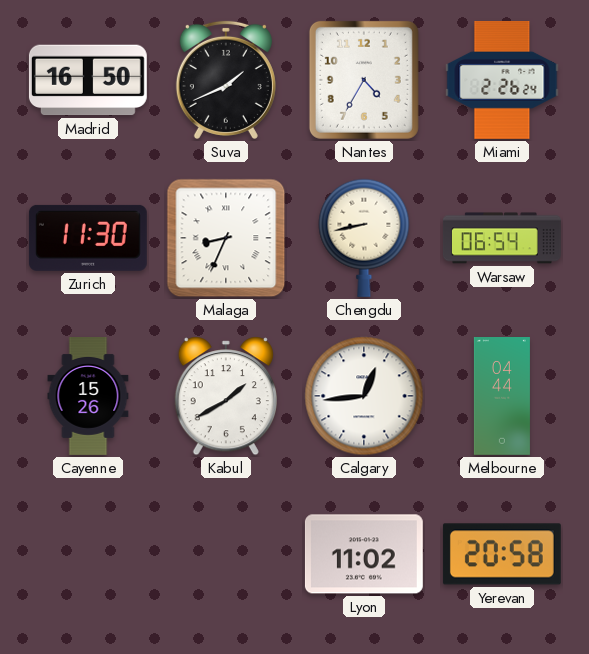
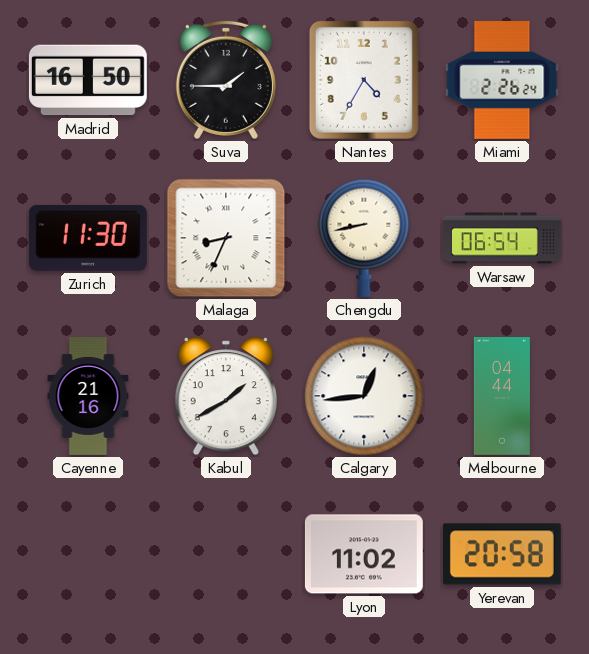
Suva: 1:41 -> 1:45
Cayenne: 15:26 -> 21:16
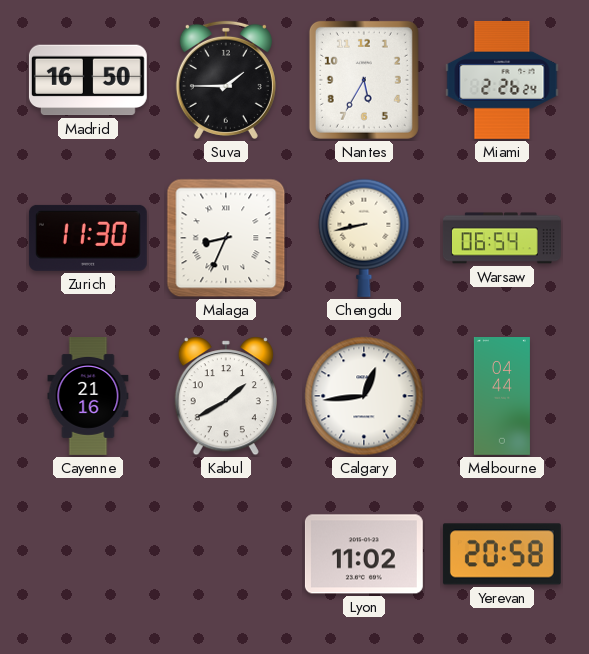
Nantes: 4:35 -> 5:35
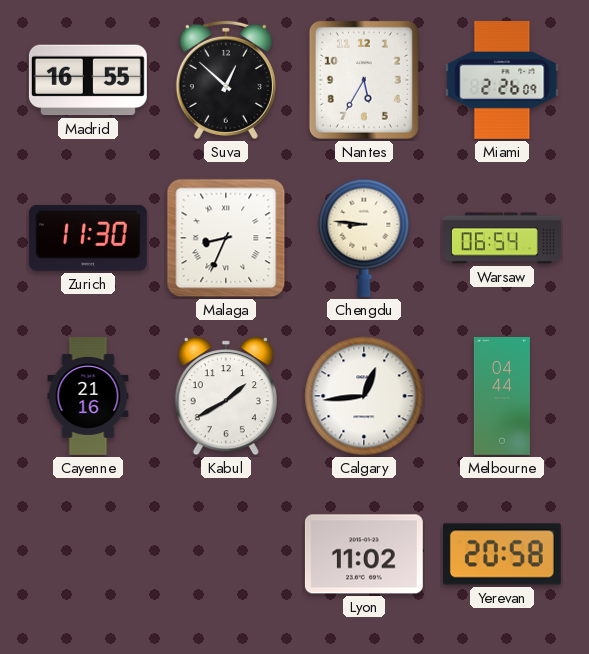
Madrid: 16:50 -> 16:55
Suva: 1:45 -> 12:52
Miami: 2:26:24 -> 2:26:09
Chengdu: 8:43 -> 8:46
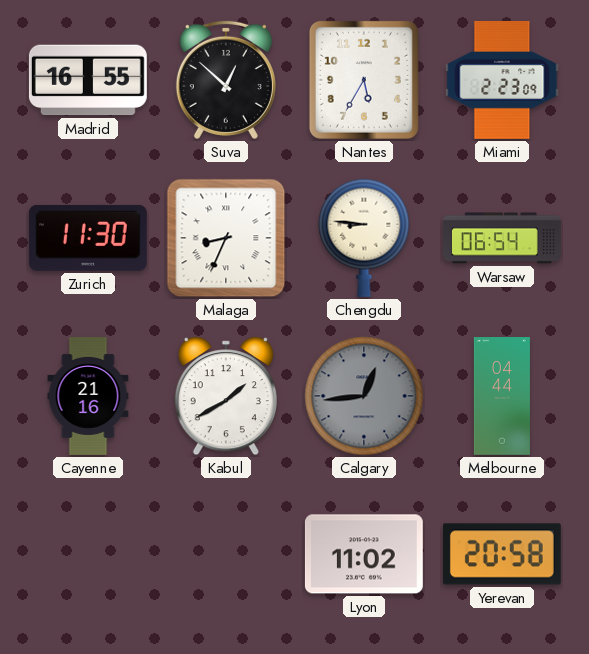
Miami: 2:26 -> 2:23
Calgary dial: white -> grey
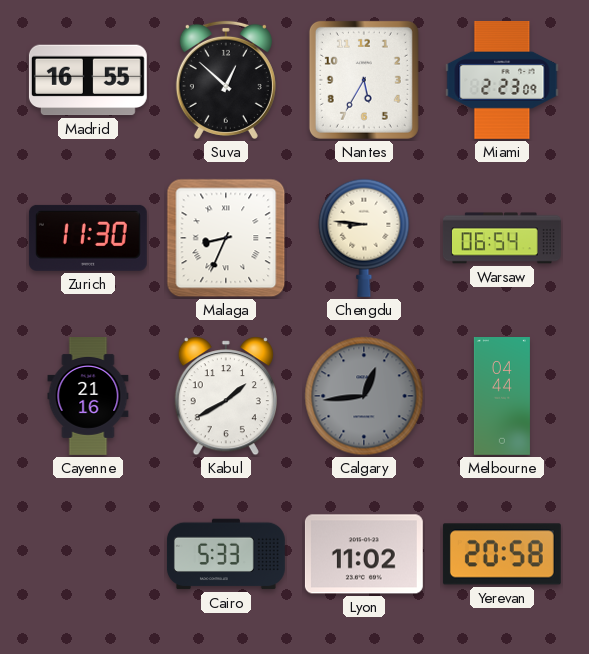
Cairo: none -> 5:33
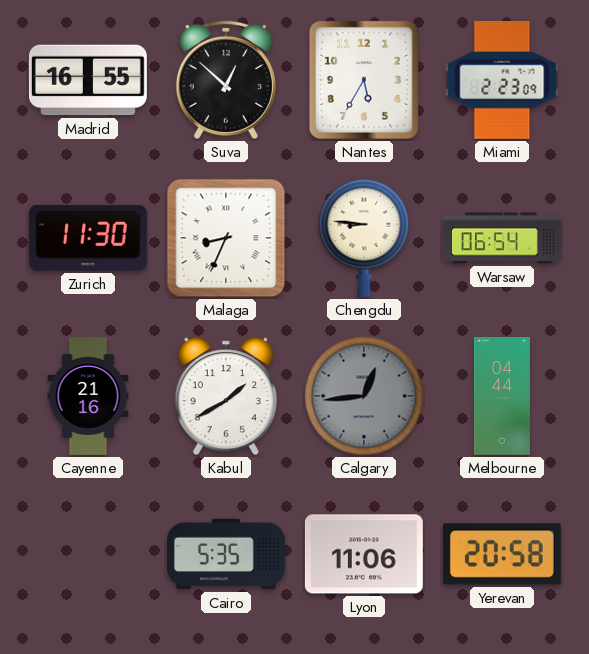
Cairo: 5:33 -> 5:35
Lyon: 11:02 -> 11:06
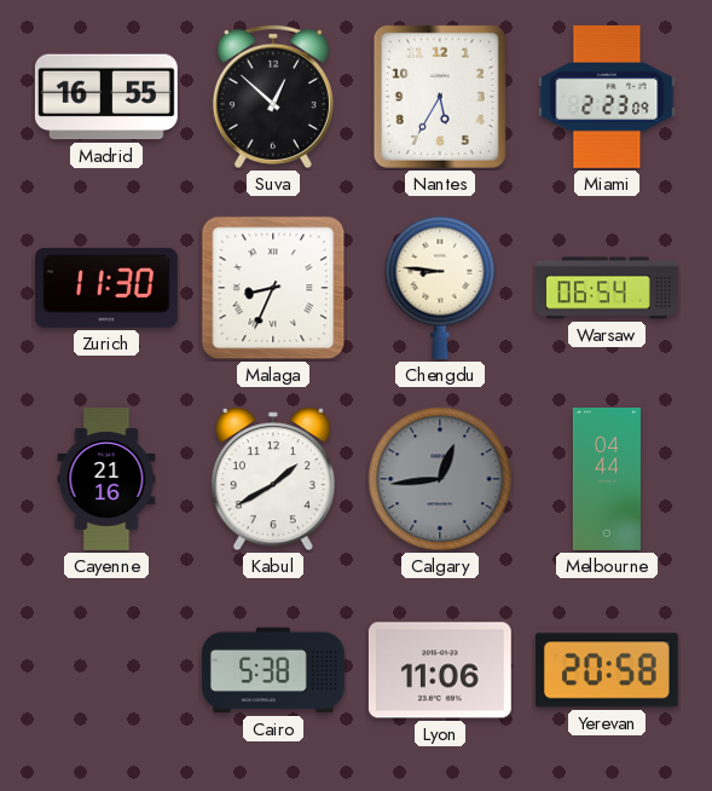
Cairo: 5:35 -> 5:38
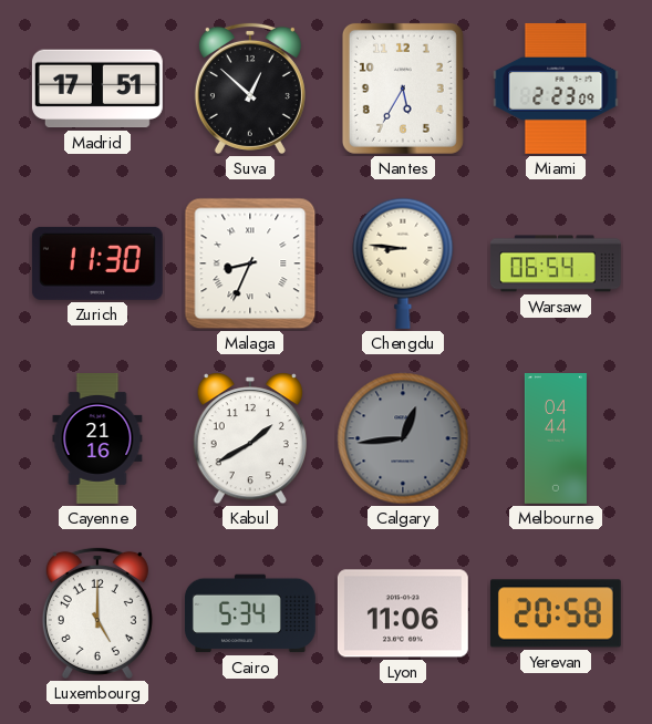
Madrid: 16:55 -> 17:51
Luxembourg: none -> 5:00
Cairo: 5:38 -> 5:34
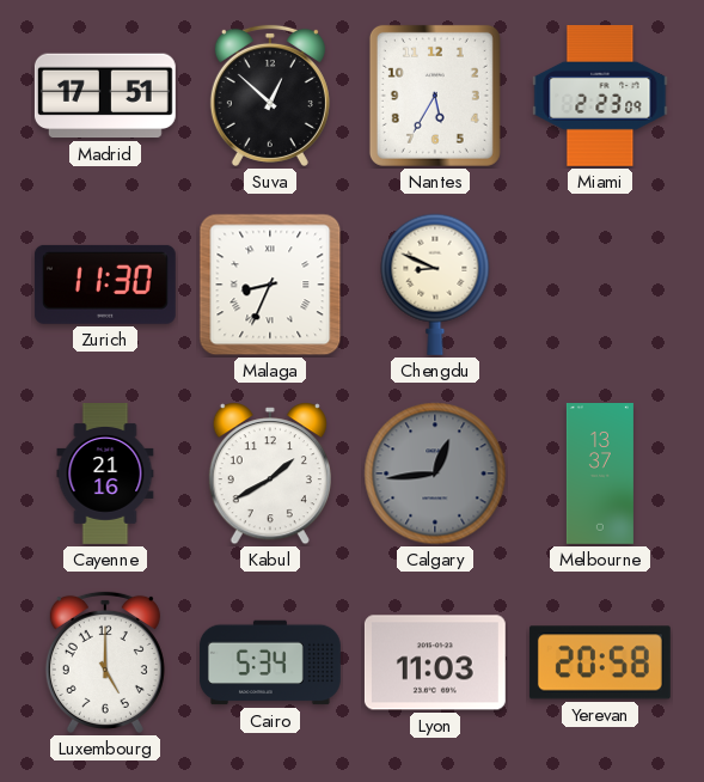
Chengdu: 8:46 -> 8:49
Warsaw: 06:54 -> none
Melbourne: 04:44 -> 13:37
Lyon: 11:06 -> 11:03
